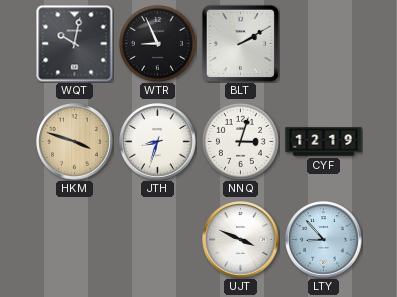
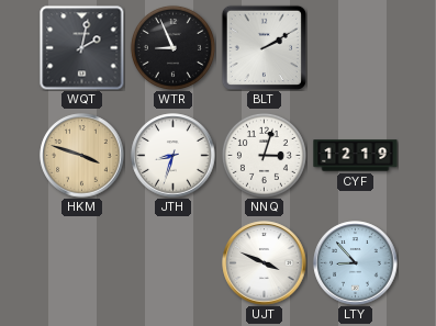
WQT: 10:02 -> 2:02
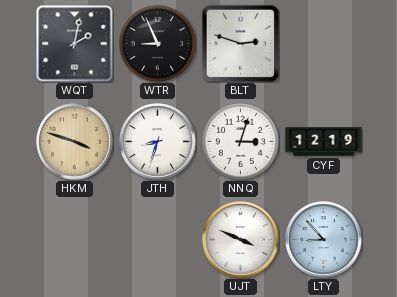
BLT: 2:10 -> 2:48
